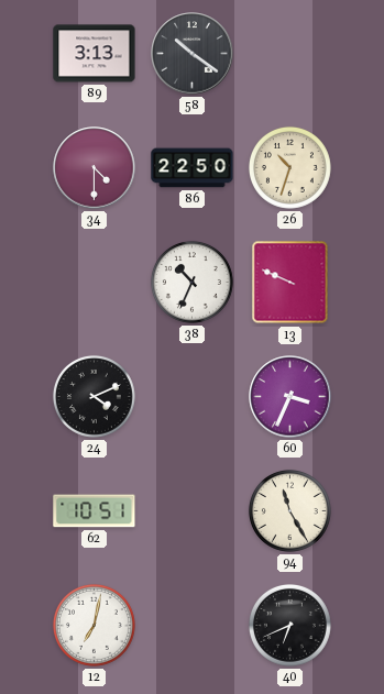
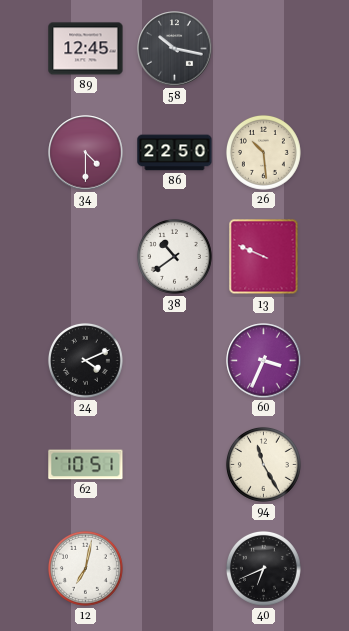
89: 3:13 -> 12:45
58: 10:21 -> 10:17
26: 10:33 -> 10:29
38: 10:34 -> 10:39
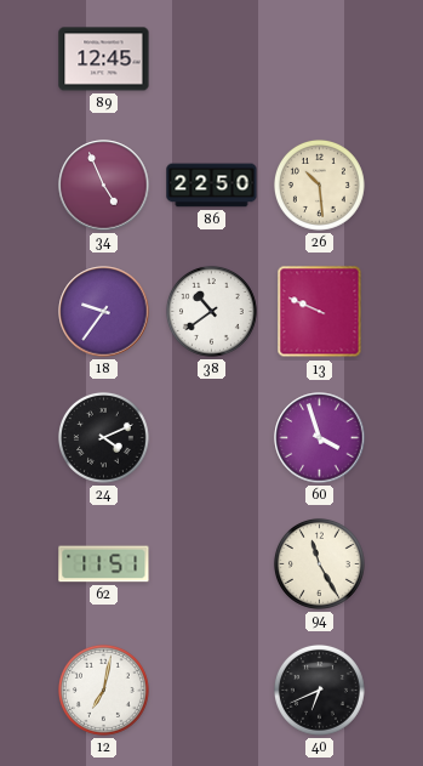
58: 10:17 -> none
34: 4:30 -> 4:56
18: none -> 9:36
60: 3:34 -> 3:57
62: 10:51 -> 11:51
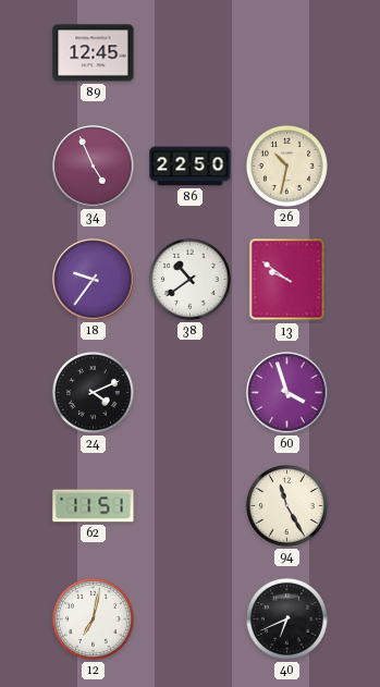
26: 10:29 -> 10:32
13: 9:49 -> 9:51
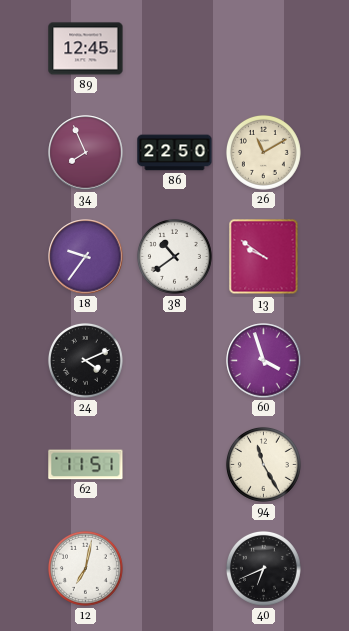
34: 4:56 -> 7:56
26: 10:32 -> 11:10
